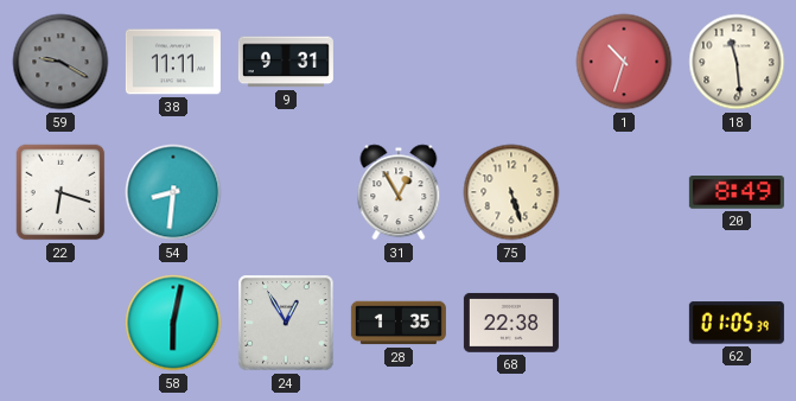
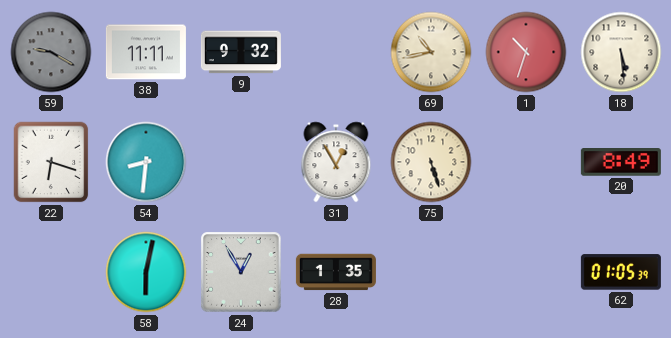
9: 9:31 -> 9:32
69: none -> 10:43
18: 11:29 -> 5:29
68: 22:38 -> none
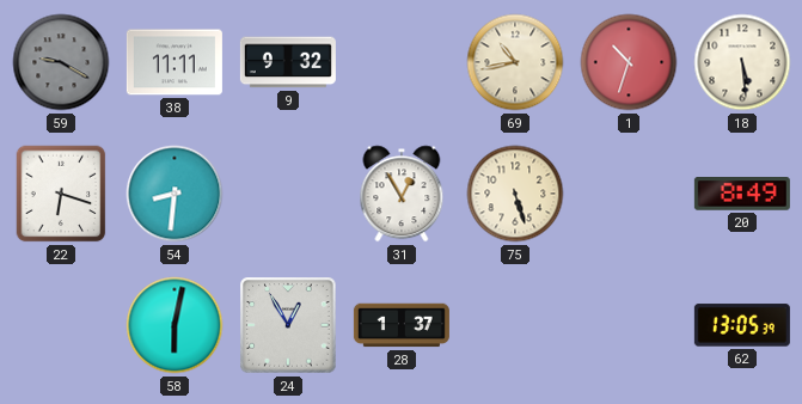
28: 1:35 -> 1:37
62: 01:05 -> 13:05
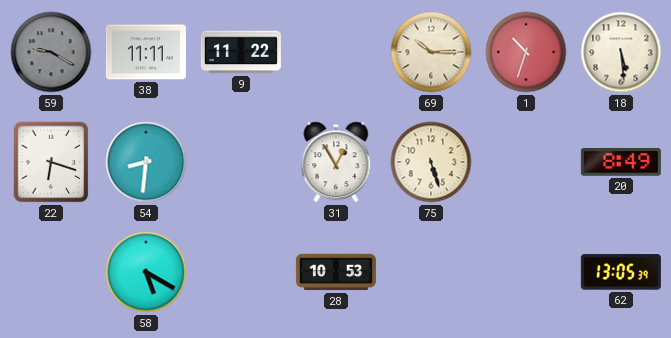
9: 9:32 -> 11:22
69: 10:43 -> 10:15
58: 6:02 -> 5:20
24: 12:55 -> none
28: 1:37 -> 10:53
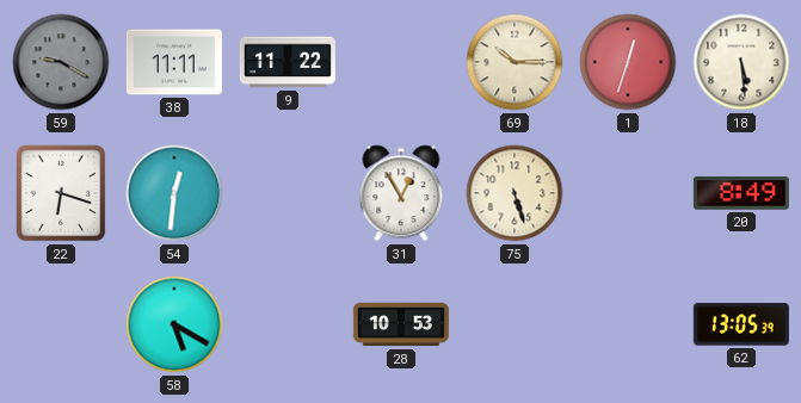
1: 10:33 -> 12:33
54: 8:31 -> 12:31
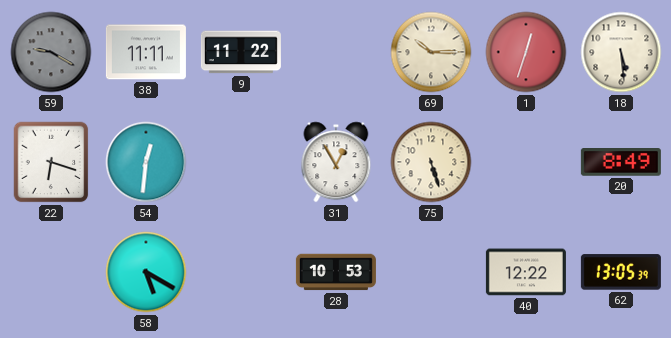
40: none -> 12:22
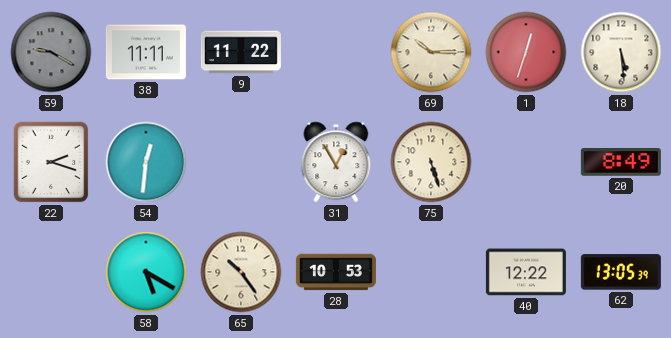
22: 6:18 -> 2:18
65: none -> 10:24
